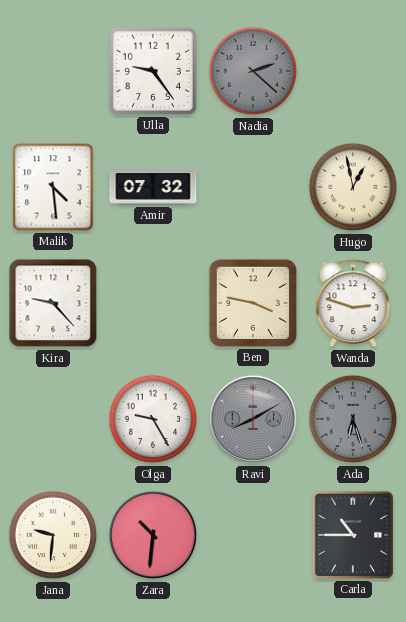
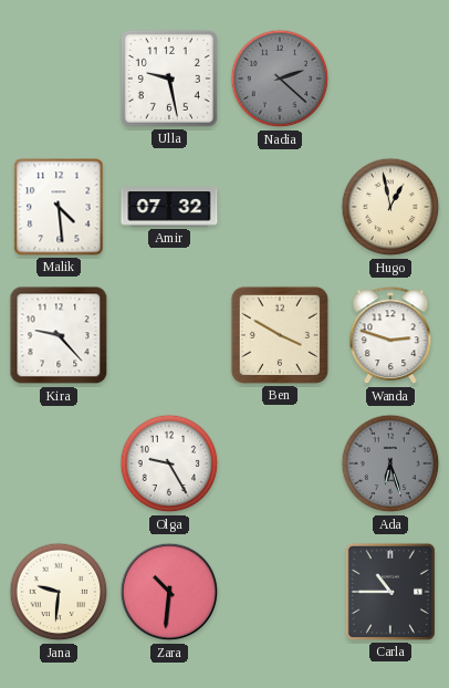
Ulla: 9:24 -> 9:28
Ben: 3:47 -> 3:50
Ravi: 8:10 -> none
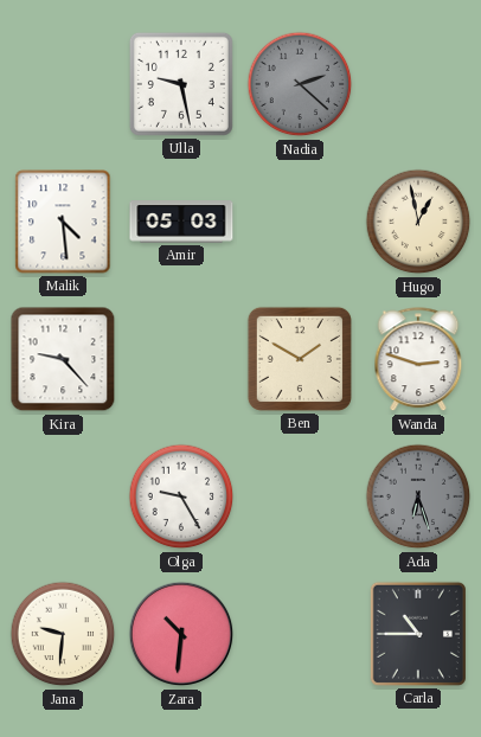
Amir: 07:32 -> 05:03
Ben: 3:50 -> 1:50
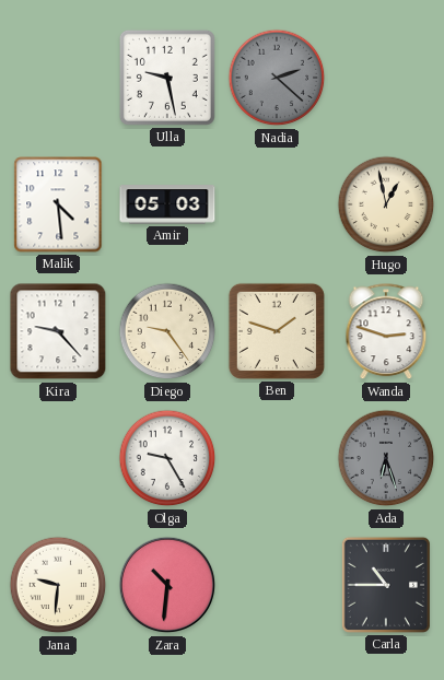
Diego: none -> 9:24
Ben: 1:50 -> 1:48
